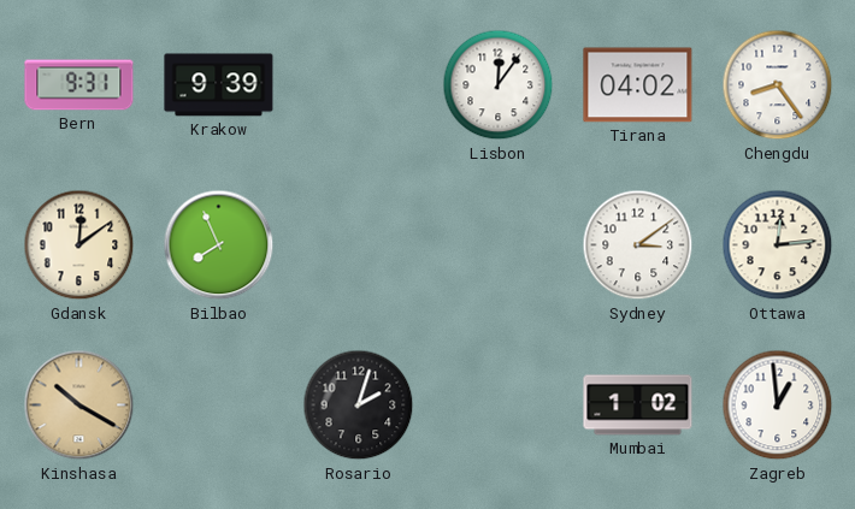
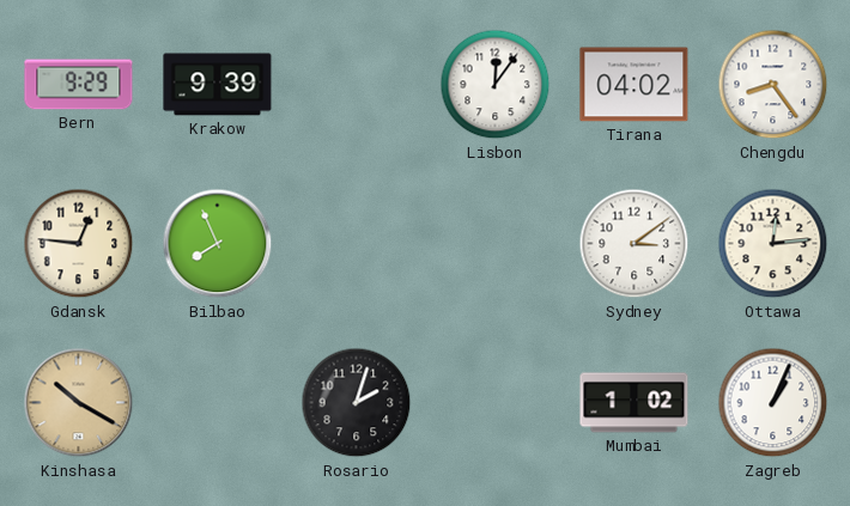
Bern: 9:31 -> 9:29
Gdansk: 12:09 -> 12:46
Zagreb: 12:59 -> 1:04
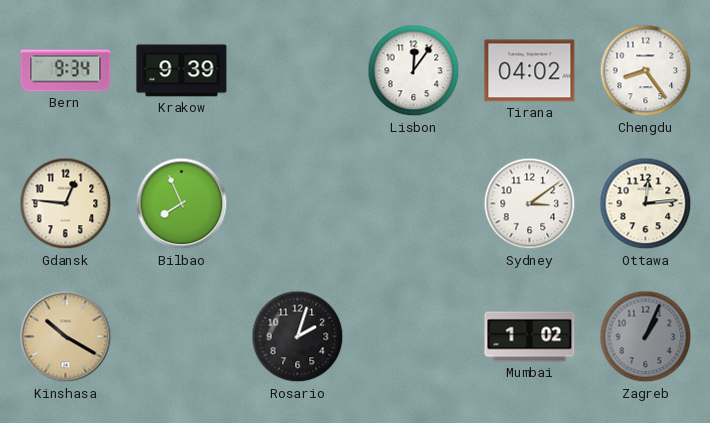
Bern: 9:29 -> 9:34
Zagreb dial: white -> grey
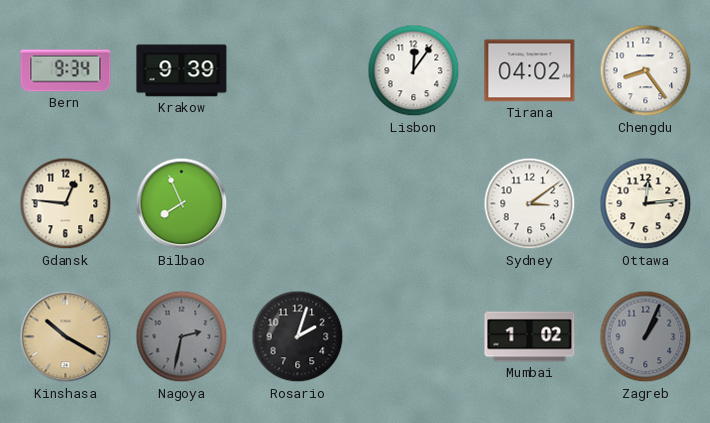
Nagoya: none -> 2:32
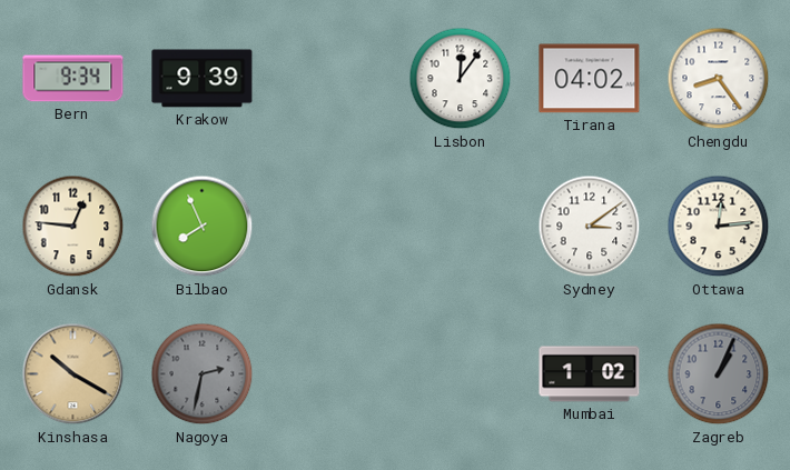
Rosario: 2:03 -> none
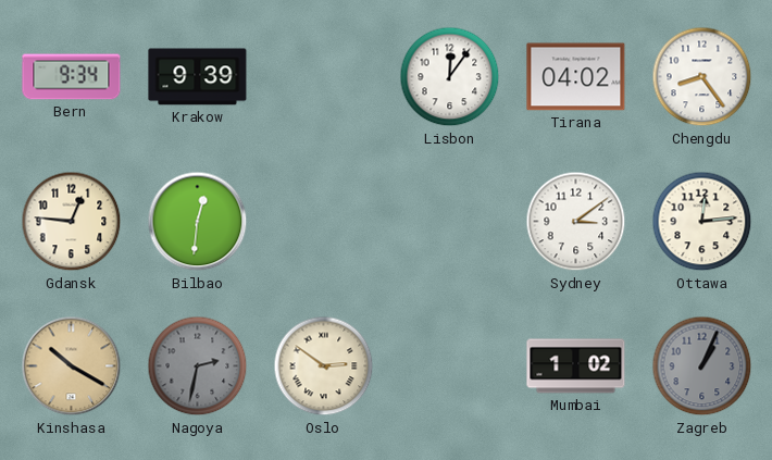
Bilbao: 7:56 -> 12:31
Oslo: none -> 2:51
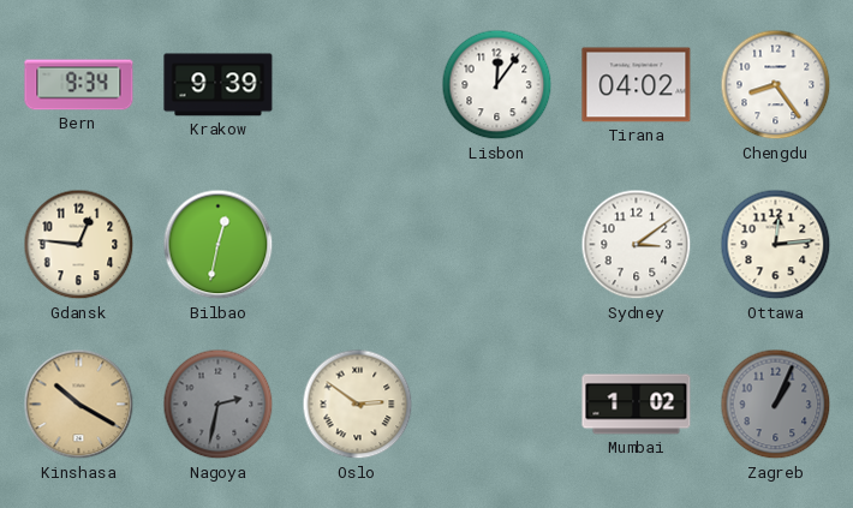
Bilbao: 12:31 -> 12:32
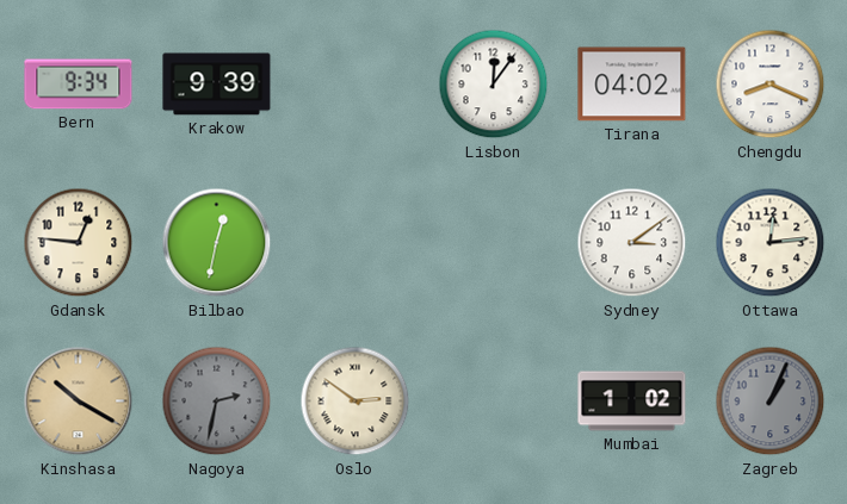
Chengdu: 8:24 -> 8:19
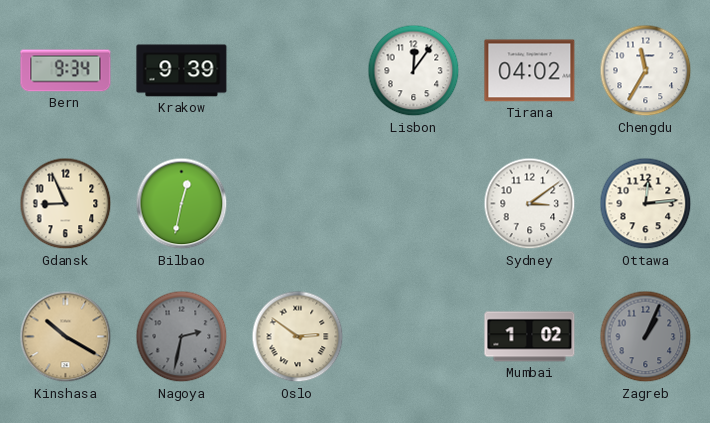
Chengdu: 8:19 -> 11:35
Gdansk: 12:46 -> 8:56
